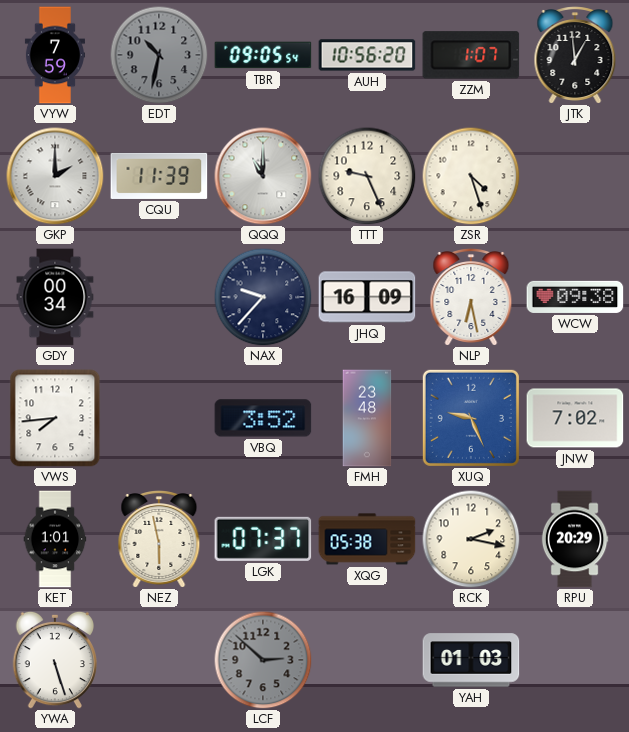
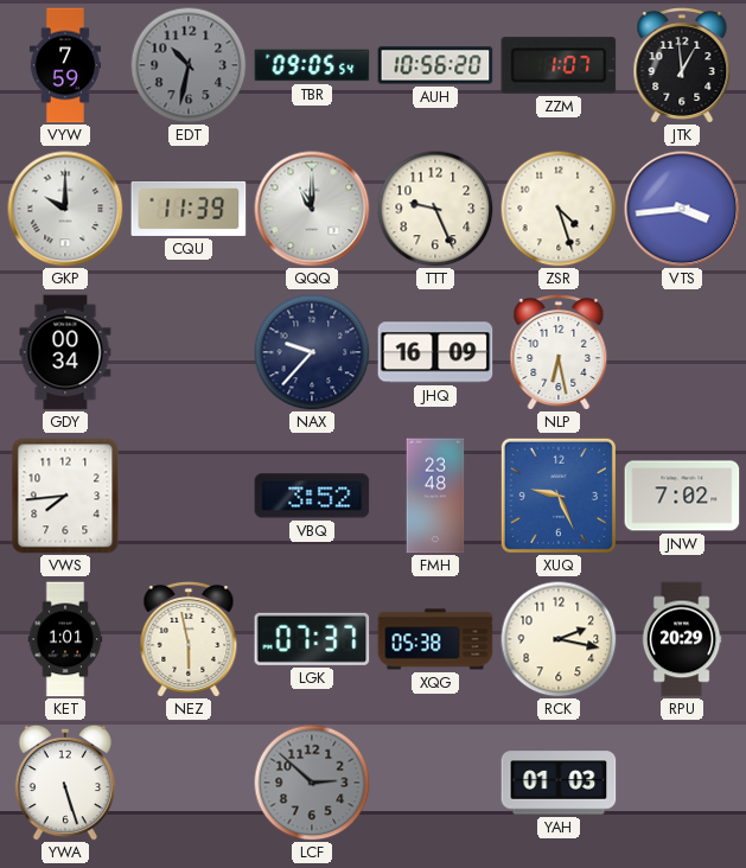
GKP: 2:00 -> 10:00
VTS: none -> 3:44
WCW: 09:38 -> none
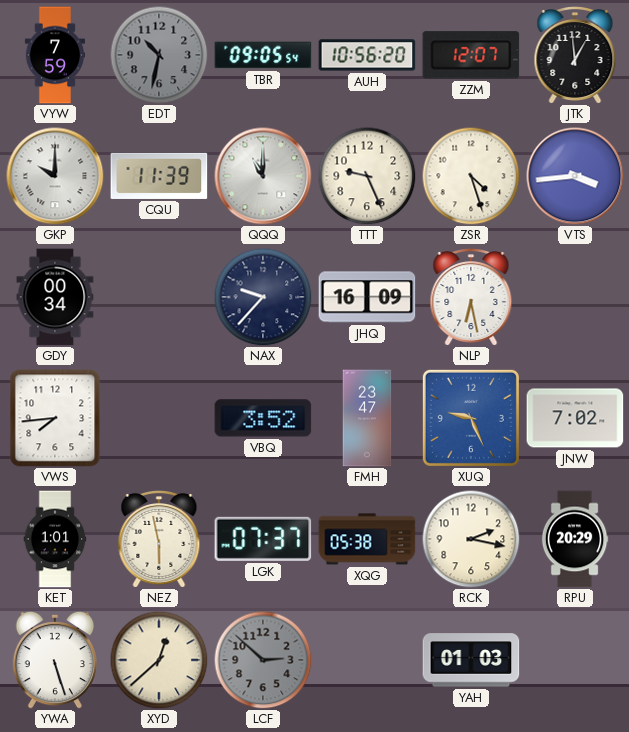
ZZM: 1:07 -> 12:07
FMH: 23:48 -> 23:47
XYD: none -> 12:38
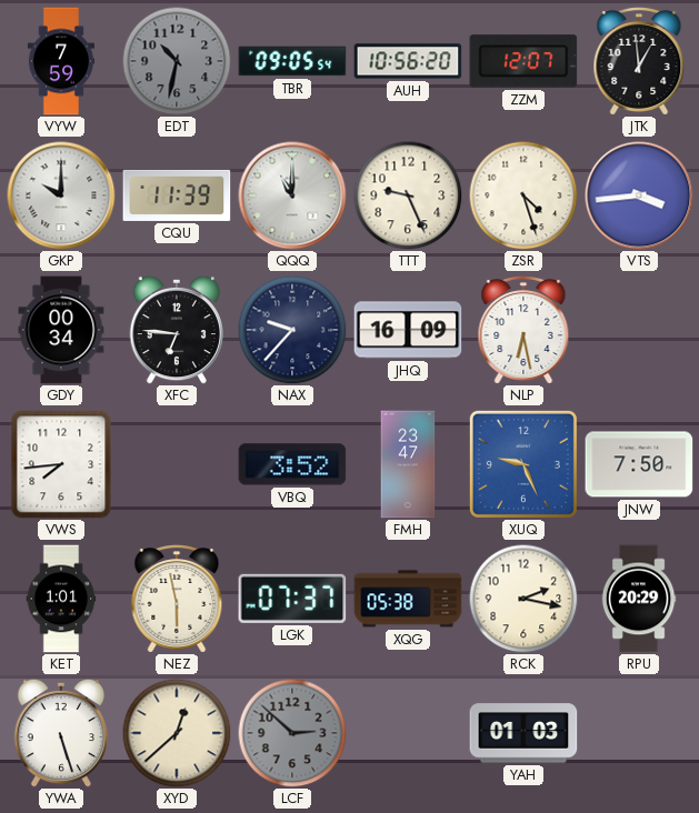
XFC: none -> 6:46
JNW: 7:02 -> 7:50
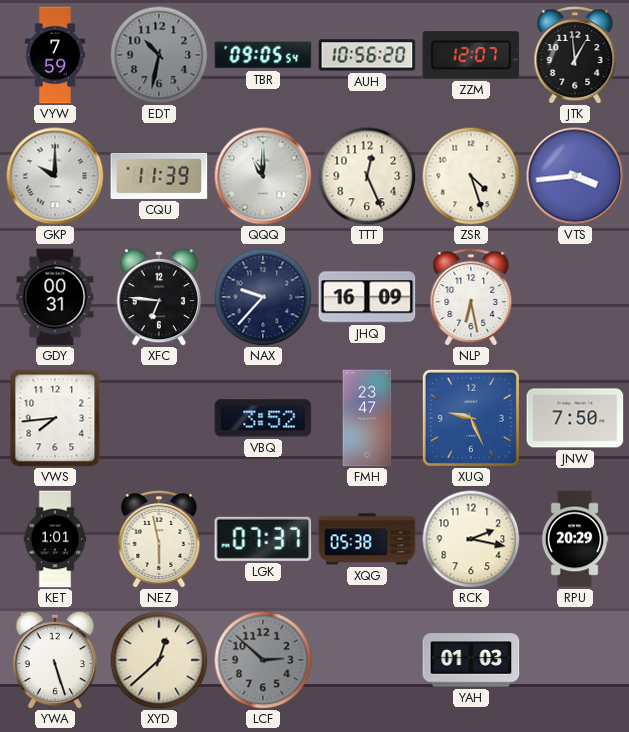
TTT: 9:26 -> 12:26
GDY: 00:34 -> 00:31
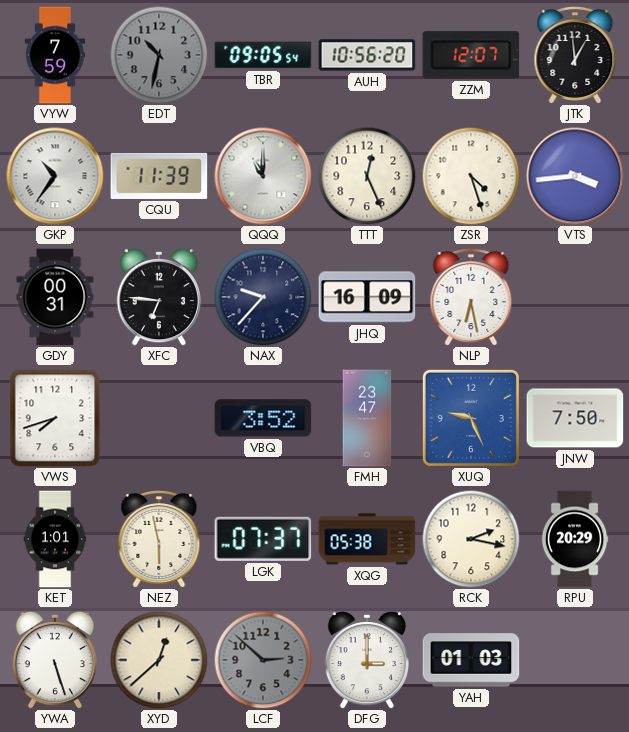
GKP: 10:00 -> 10:36
VWS: 7:44 -> 7:42
DFG: none -> 3:00
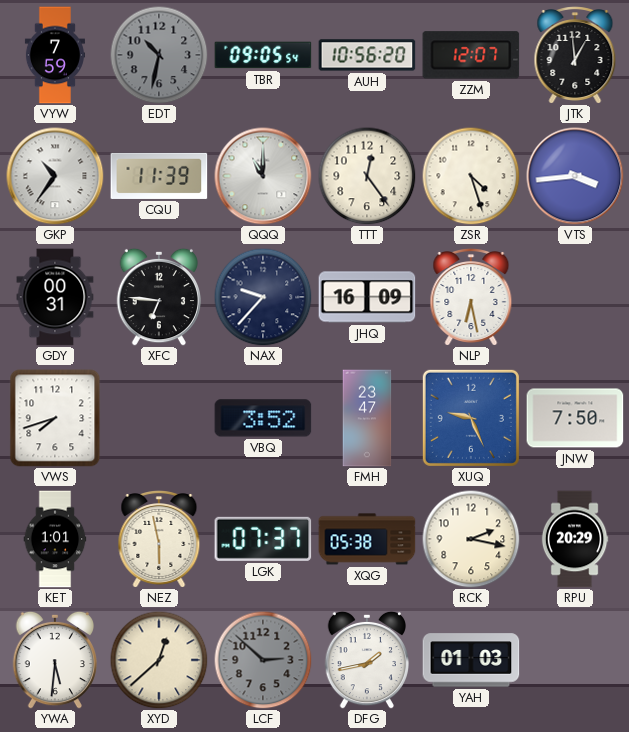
TTT: 12:26 -> 12:24
YWA: 5:27 -> 5:31
DFG: 3:00 -> 1:43
